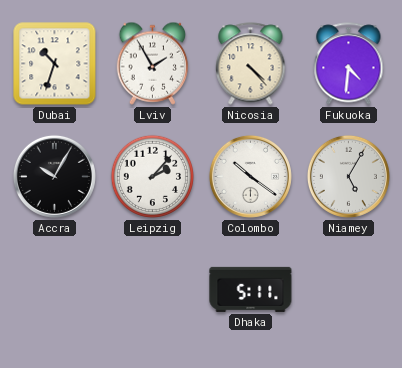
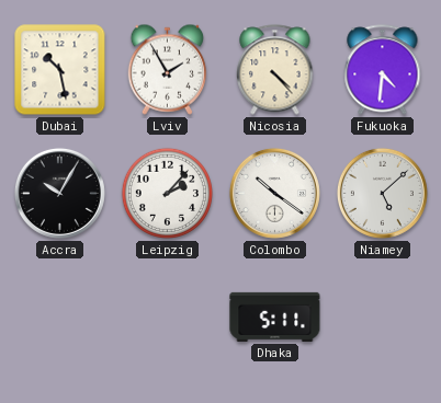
Dubai: 10:33 -> 10:28
Niamey: 5:05 -> 5:08
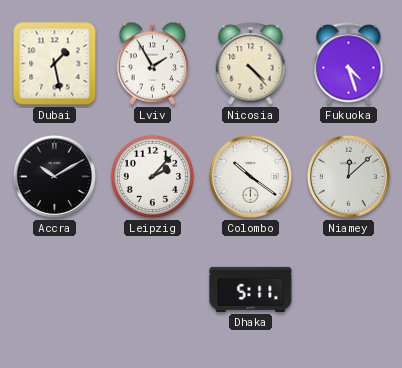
Dubai: 10:28 -> 1:28
Fukuoka: 4:31 -> 4:27
Accra: 10:05 -> 10:10
Niamey: 5:08 -> 12:08
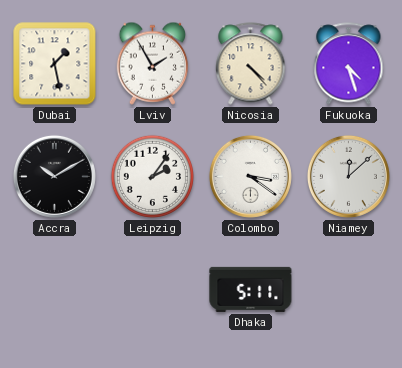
Leipzig: 2:07 -> 2:06
Colombo: 10:21 -> 3:21
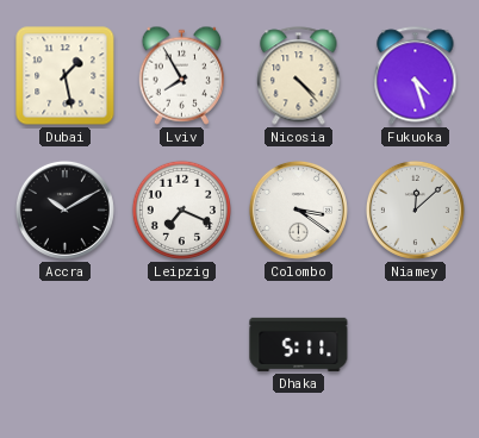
Lviv: 1:55 -> 7:55
Leipzig: 2:06 -> 7:19
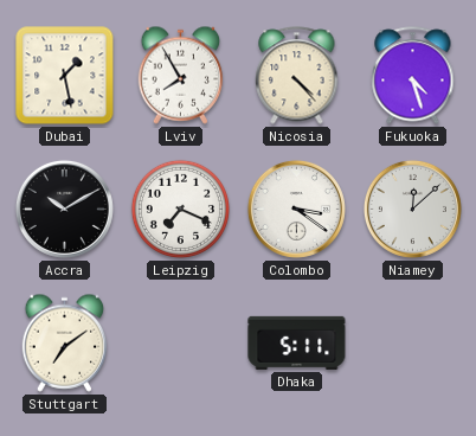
Stuttgart: none -> 7:09
